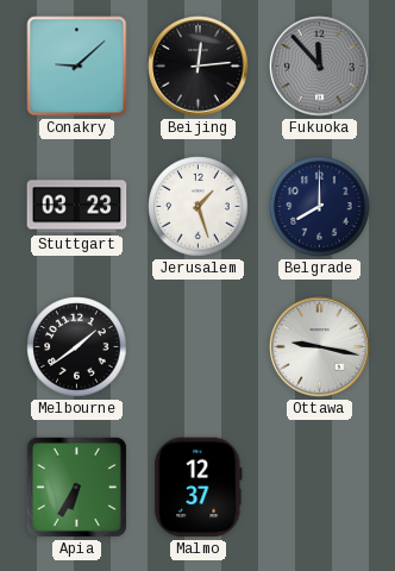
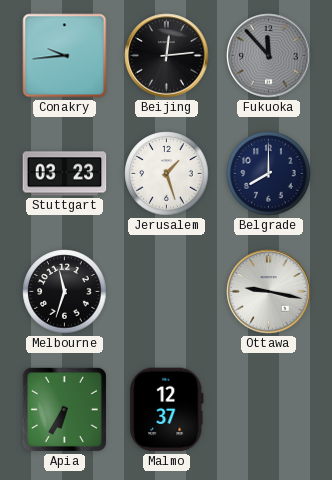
Conakry: 9:08 -> 9:44
Melbourne: 1:39 -> 11:33
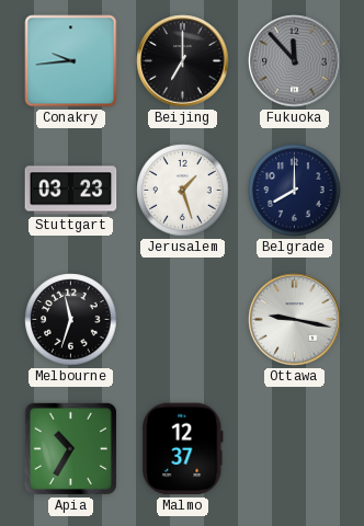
Beijing: 12:14 -> 7:00
Apia: 6:35 -> 10:35
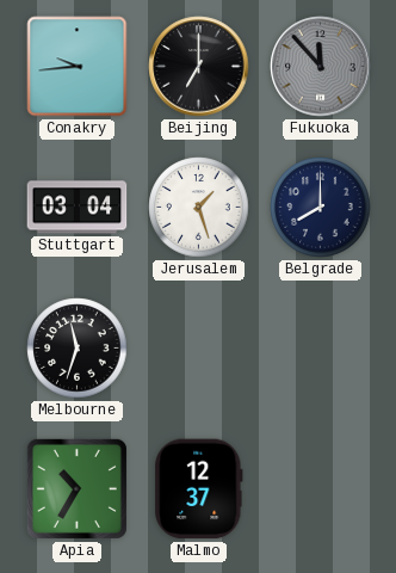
Stuttgart: 03:23 -> 03:04
Ottawa: 9:17 -> none
